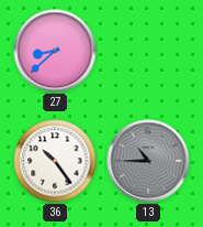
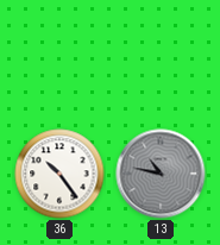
27: 8:38 -> none
13: 10:45 -> 10:47
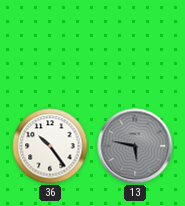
13: 10:47 -> 5:47
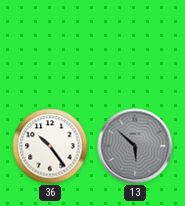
13: 5:47 -> 5:52
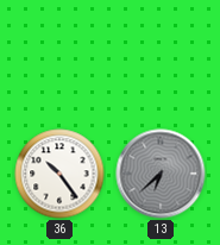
13: 5:52 -> 6:38
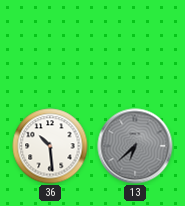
36: 10:24 -> 10:29
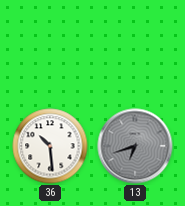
13: 6:38 -> 6:42
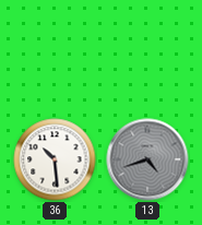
13: 6:42 -> 4:42
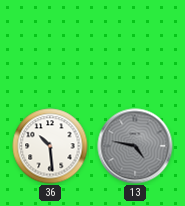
13: 4:42 -> 4:47
